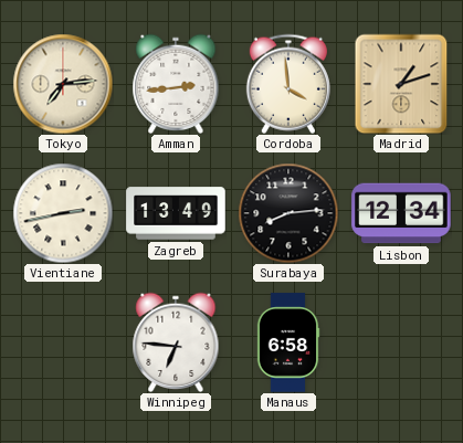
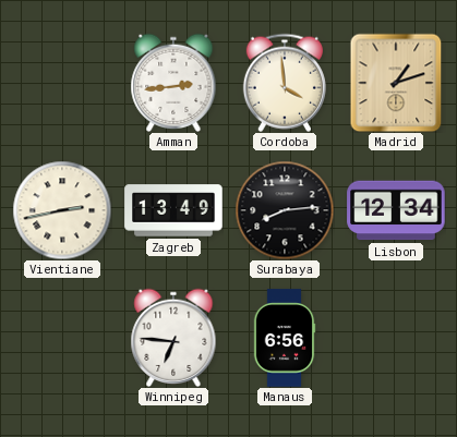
Tokyo: 7:14 -> none
Manaus: 6:58 -> 6:56
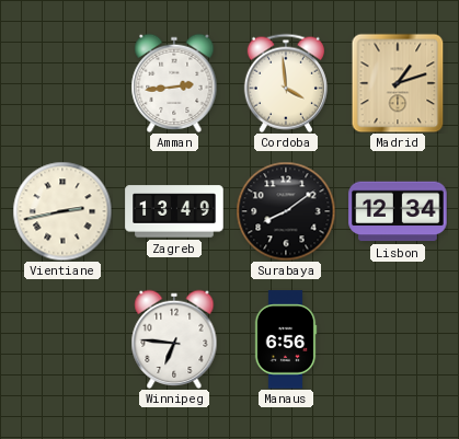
Surabaya: 8:14 -> 8:09
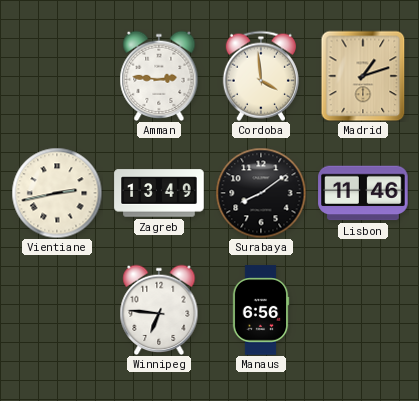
Amman: 2:44 -> 2:46
Lisbon: 12:34 -> 11:46
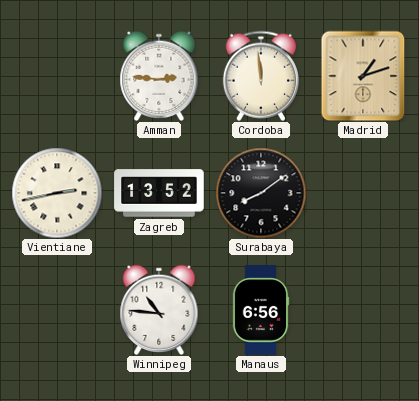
Cordoba: 3:59 -> 11:59
Zagreb: 13:49 -> 13:52
Lisbon: 11:46 -> none
Winnipeg: 6:46 -> 10:46
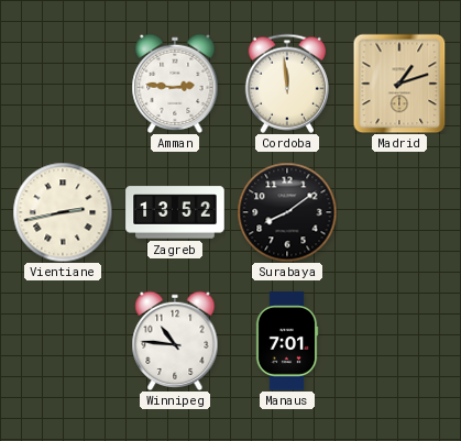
Manaus: 6:56 -> 7:01
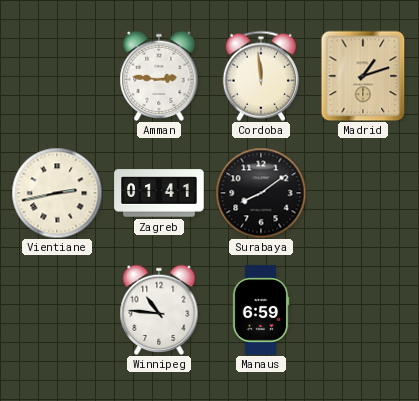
Zagreb: 13:52 -> 01:41
Manaus: 7:01 -> 6:59
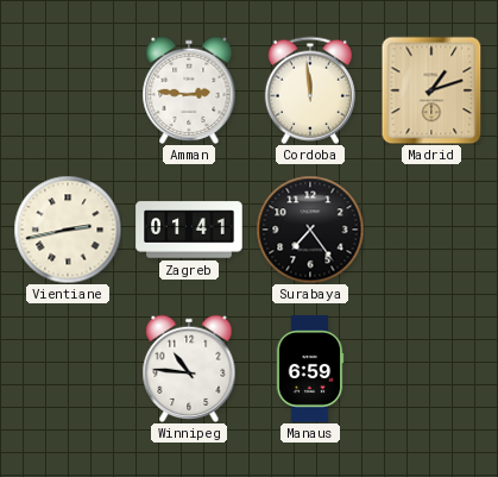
Surabaya: 8:09 -> 7:24
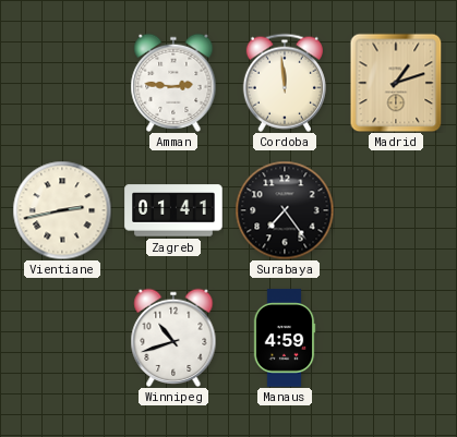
Winnipeg: 10:46 -> 10:42
Manaus: 6:59 -> 4:59
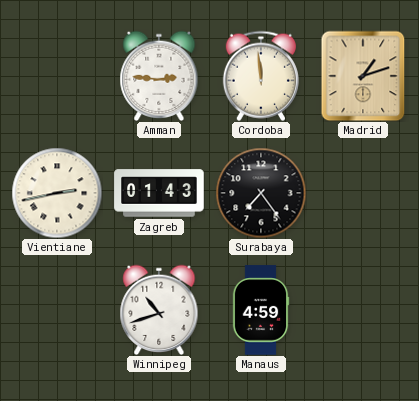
Zagreb: 01:41 -> 01:43
